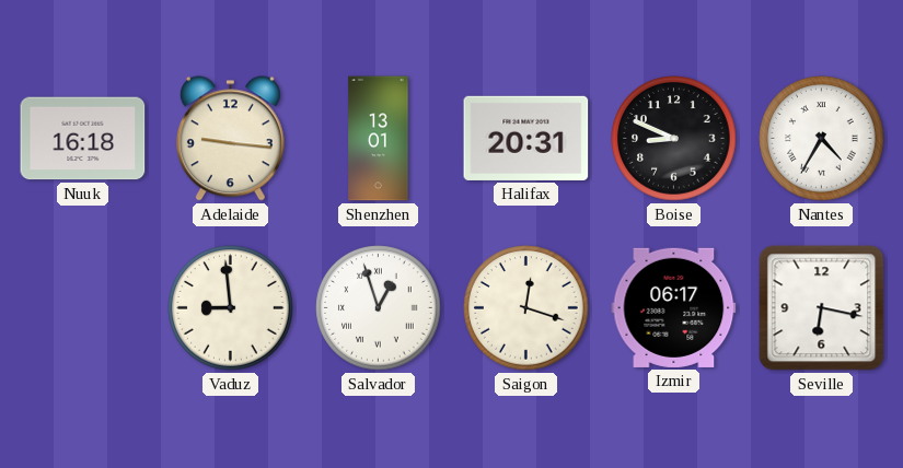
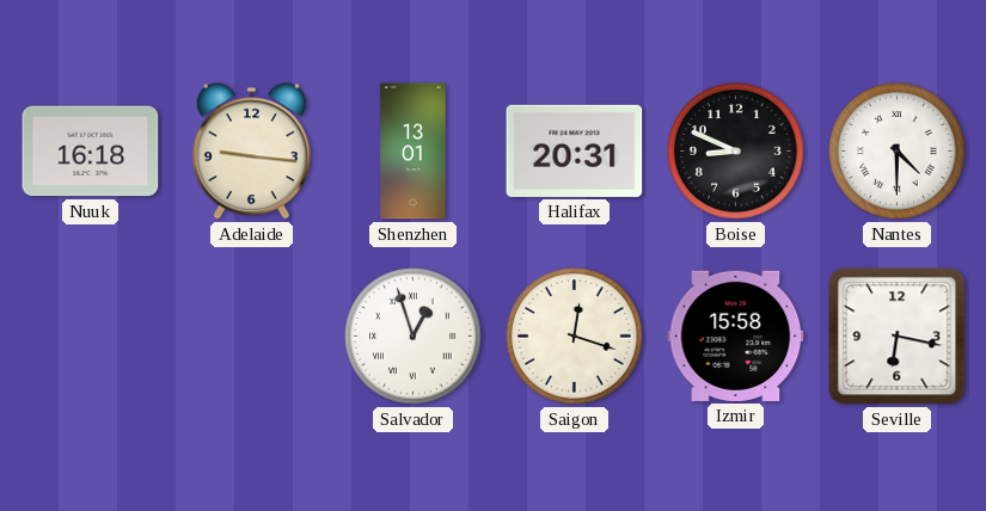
Nantes: 4:35 -> 4:30
Vaduz: 8:59 -> none
Izmir: 06:17 -> 15:58
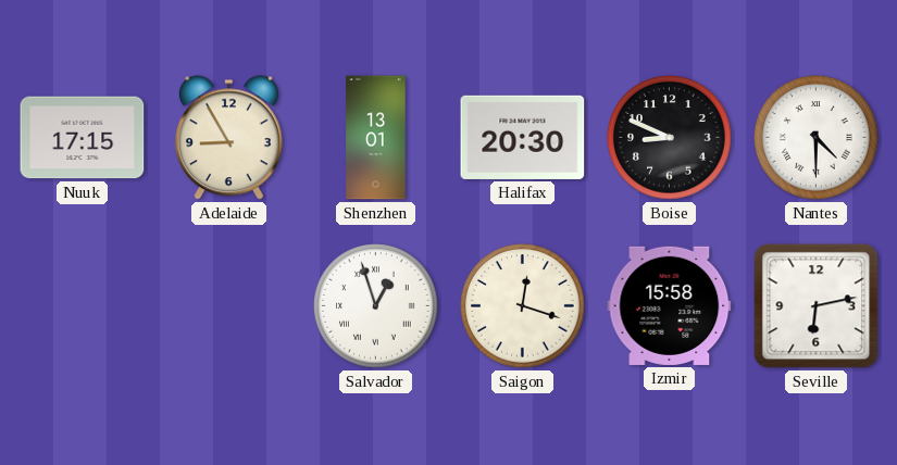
Nuuk: 16:18 -> 17:15
Adelaide: 9:16 -> 8:55
Halifax: 20:31 -> 20:30
Seville: 6:17 -> 6:13
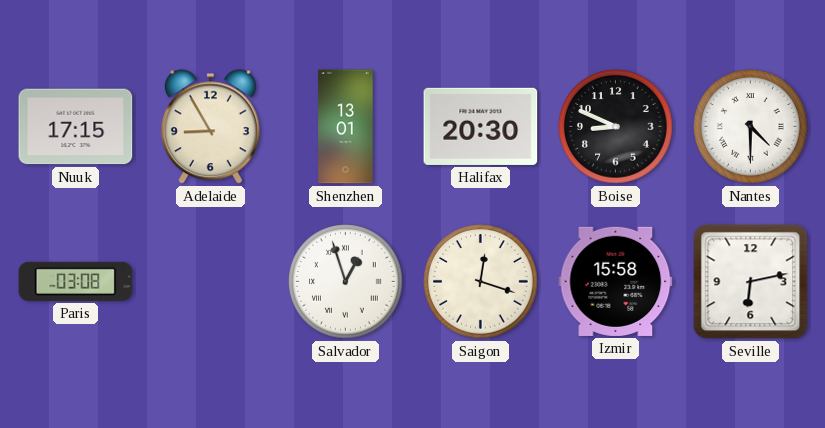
Paris: none -> 03:08
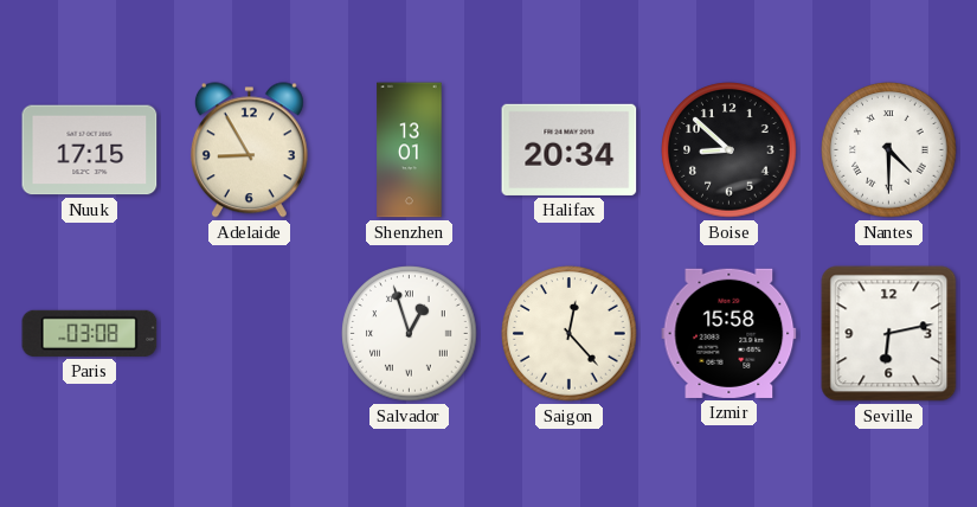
Halifax: 20:30 -> 20:34
Boise: 8:49 -> 8:52
Saigon: 12:18 -> 12:23
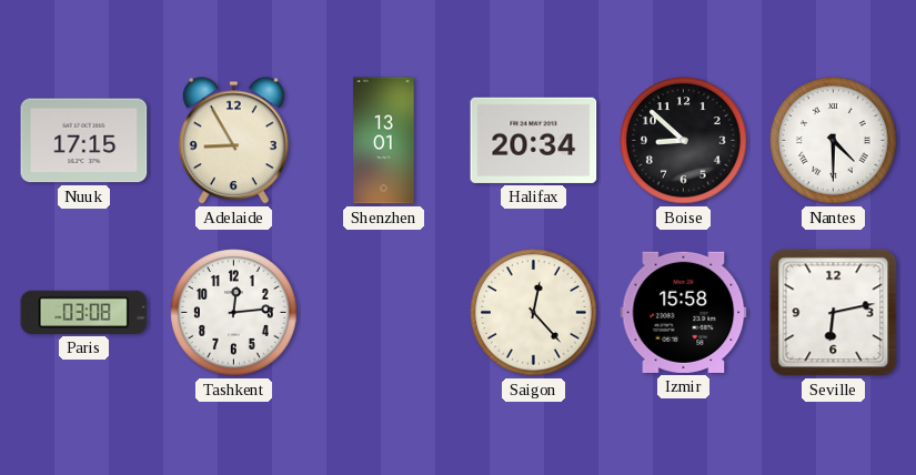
Tashkent: none -> 12:14
Salvador: 12:57 -> none
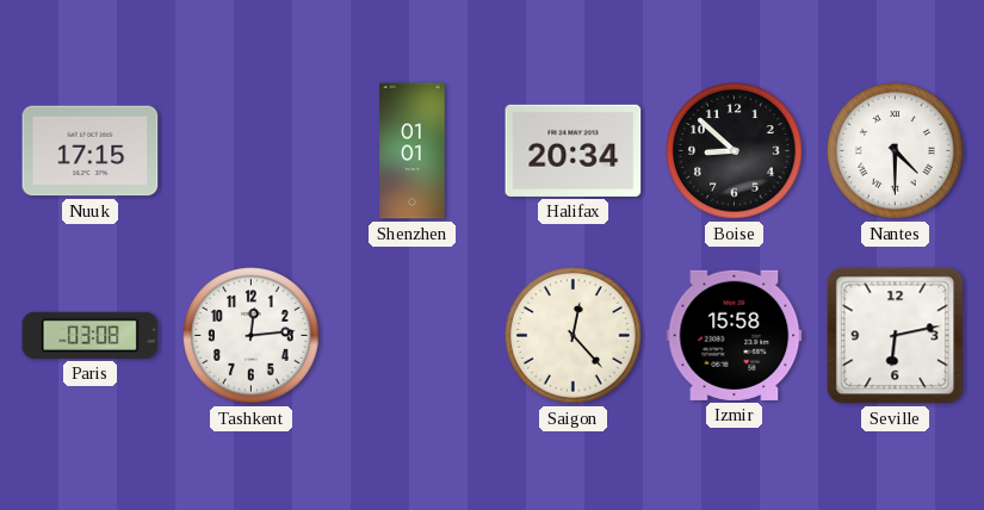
Adelaide: 8:55 -> none
Shenzhen: 13:01 -> 01:01
